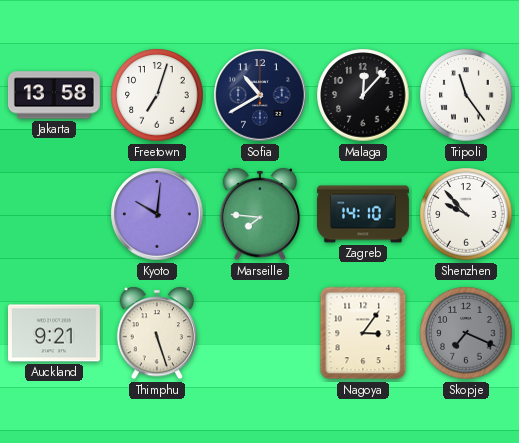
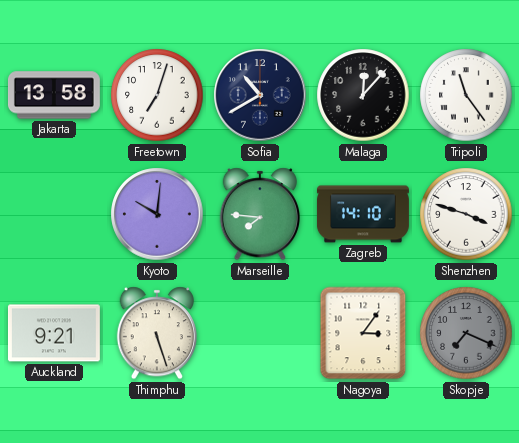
Shenzhen: 9:53 -> 3:48
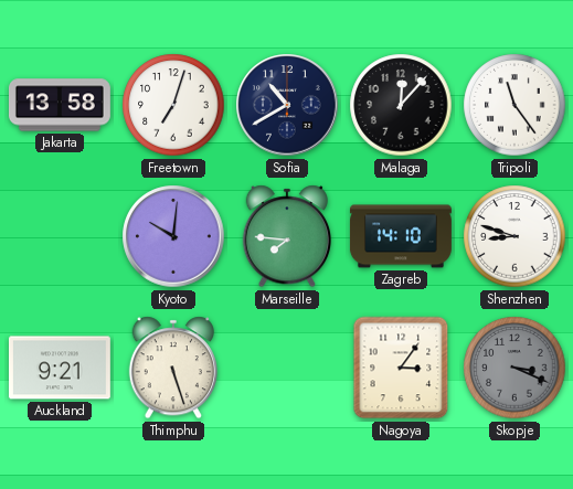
Shenzhen: 3:48 -> 8:48
Skopje: 7:19 -> 3:19
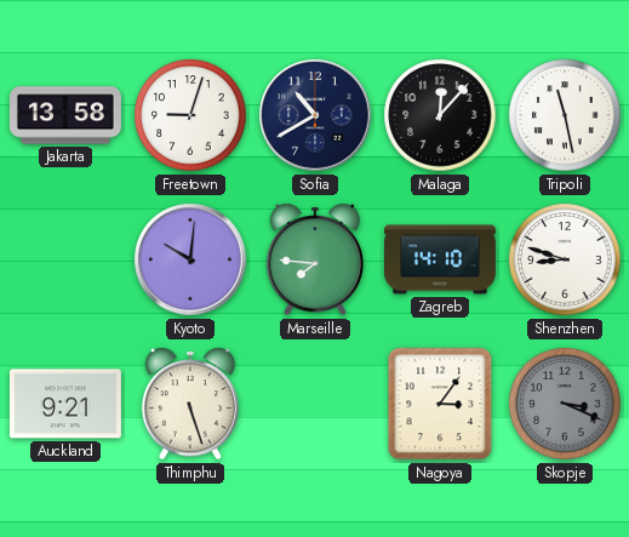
Freetown: 7:03 -> 9:03
Tripoli: 11:24 -> 11:28
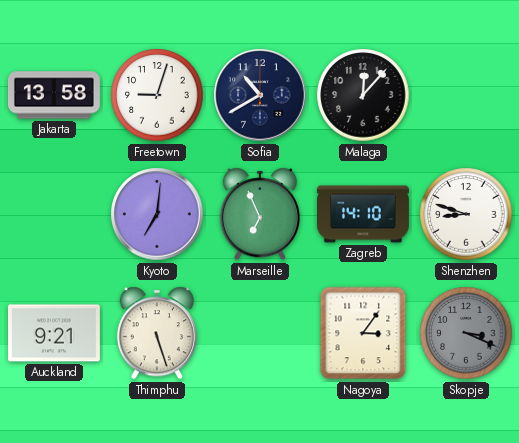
Tripoli: 11:28 -> none
Kyoto: 10:01 -> 7:01
Marseille: 7:46 -> 6:56
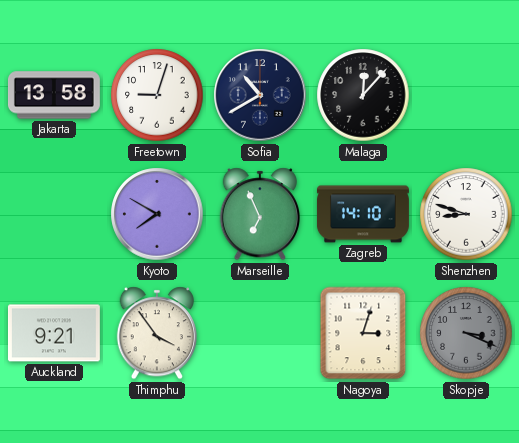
Kyoto: 7:01 -> 7:50
Thimphu: 5:27 -> 3:54
Nagoya: 3:06 -> 3:03
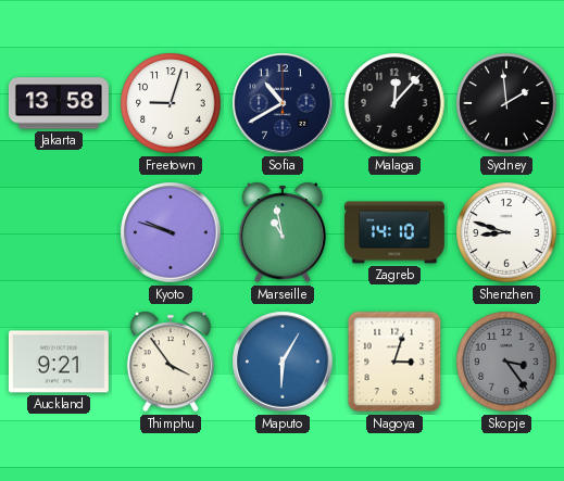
Sydney: none -> 1:59
Kyoto: 7:50 -> 9:48
Marseille: 6:56 -> 10:58
Maputo: none -> 6:05
Skopje: 3:19 -> 3:24
